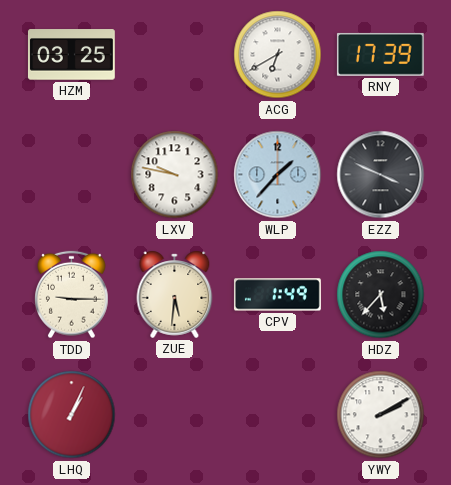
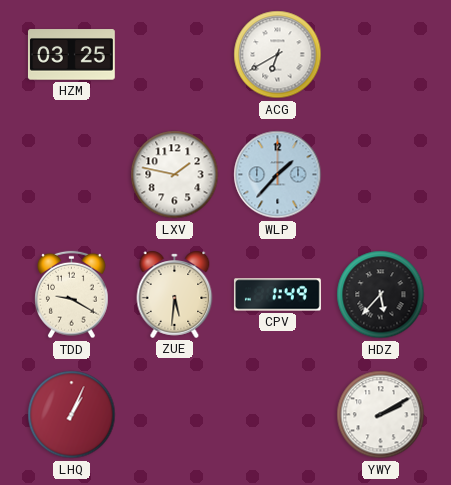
RNY: 17:39 -> none
LXV: 9:47 -> 1:47
EZZ: 3:49 -> none
TDD: 9:15 -> 9:20
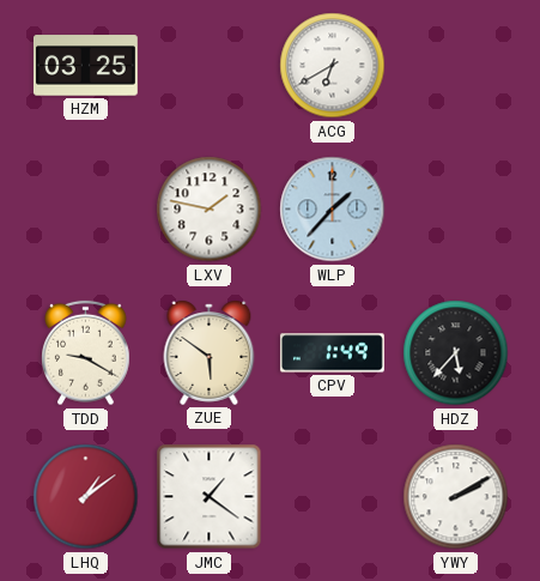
ZUE: 5:31 -> 5:51
LHQ: 1:04 -> 1:09
JMC: none -> 1:21
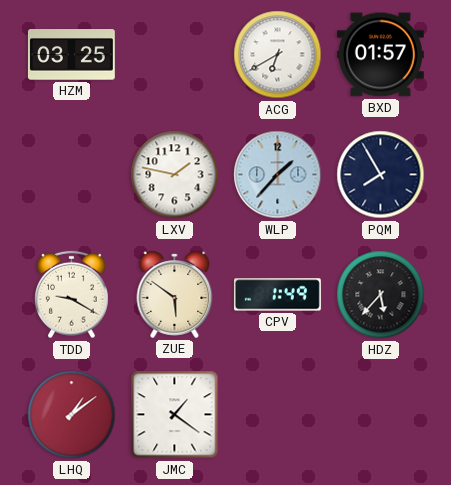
BXD: none -> 01:57
PQM: none -> 7:55
YWY: 2:10 -> none
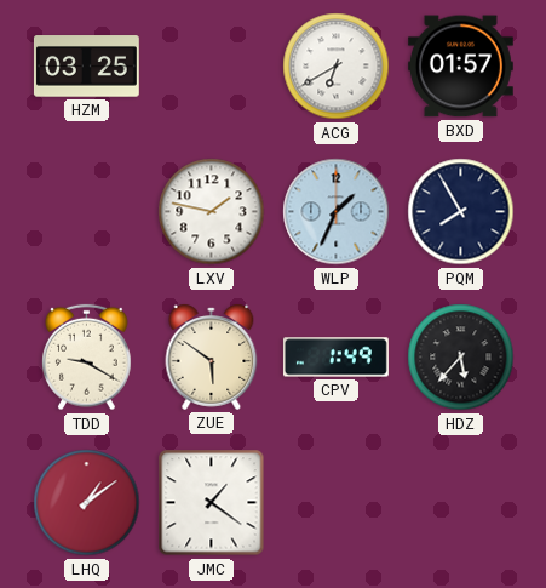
WLP: 1:37 -> 1:34
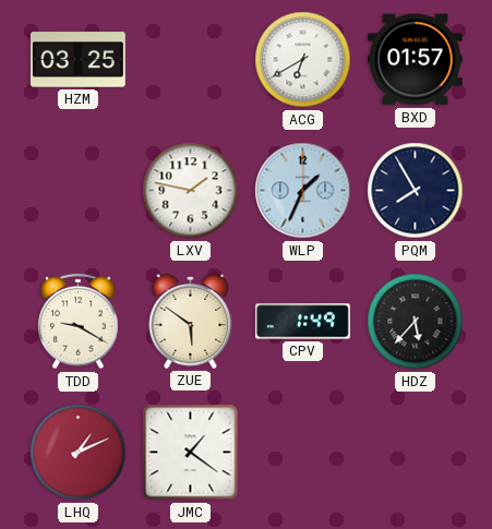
LHQ: 1:09 -> 1:11
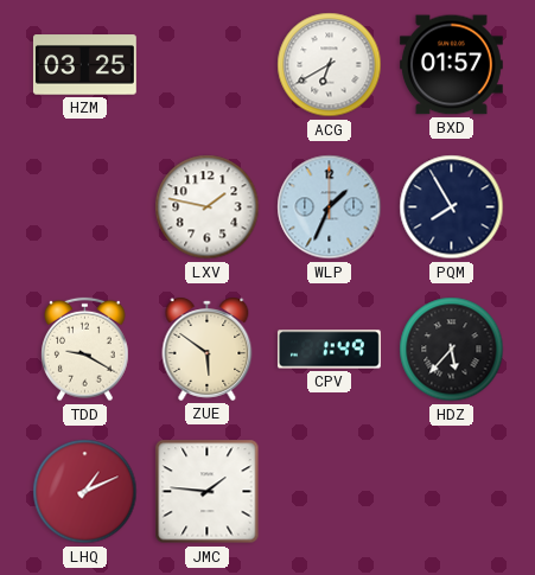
JMC: 1:21 -> 1:46
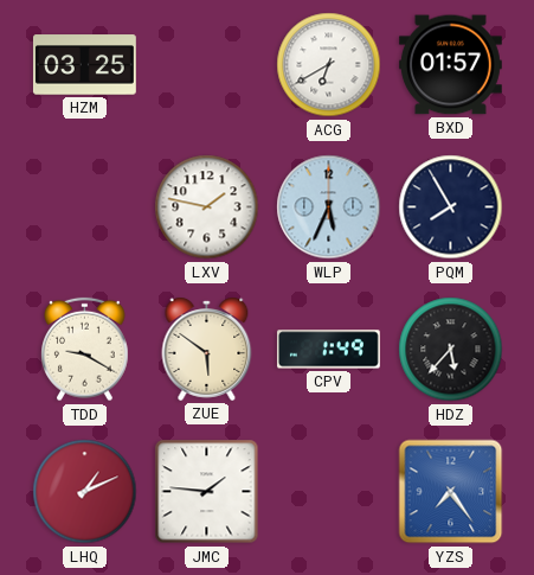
WLP: 1:34 -> 5:34
YZS: none -> 7:24
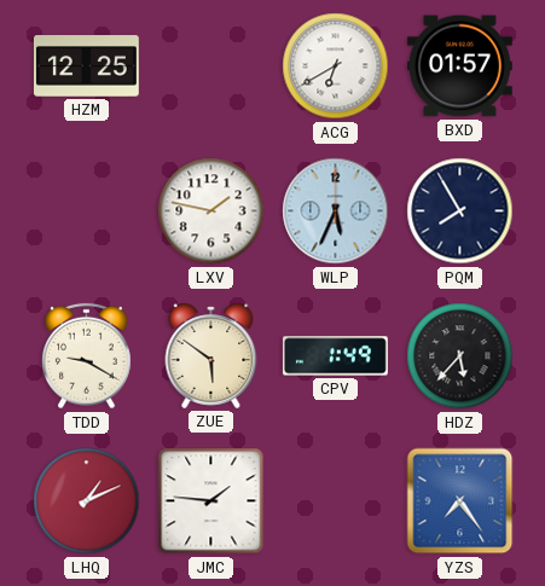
HZM: 03:25 -> 12:25
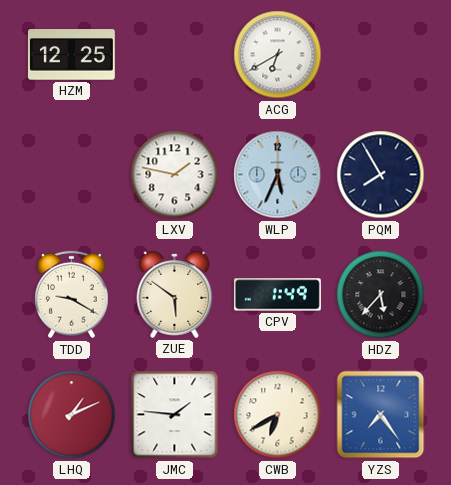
BXD: 01:57 -> none
CWB: none -> 6:40
